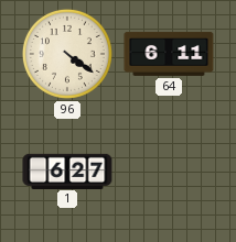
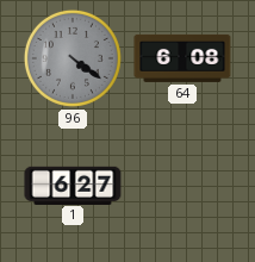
96 dial: cream -> grey
64: 6:11 -> 6:08
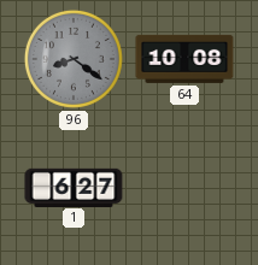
96: 4:21 -> 8:21
64: 6:08 -> 10:08
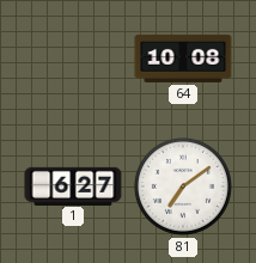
96: 8:21 -> none
81: none -> 7:09
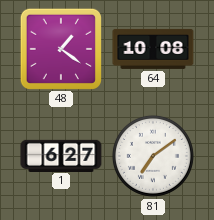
48: none -> 1:21
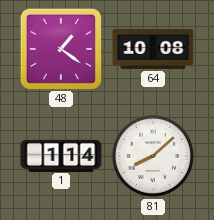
1: 6:27 -> 1:14
81: 7:09 -> 8:08
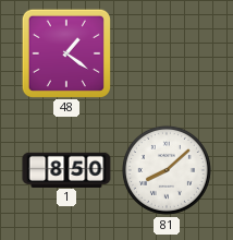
64: 10:08 -> none
1: 1:14 -> 8:50
